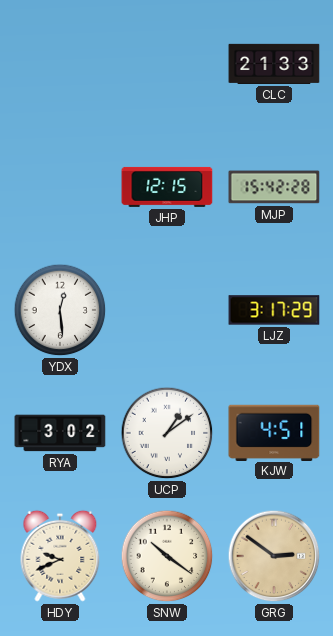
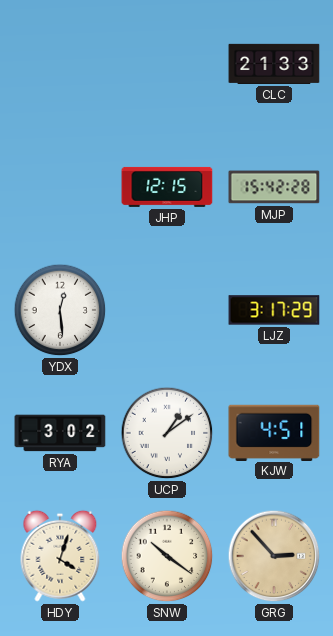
HDY: 9:41 -> 4:03
GRG: 2:51 -> 2:53
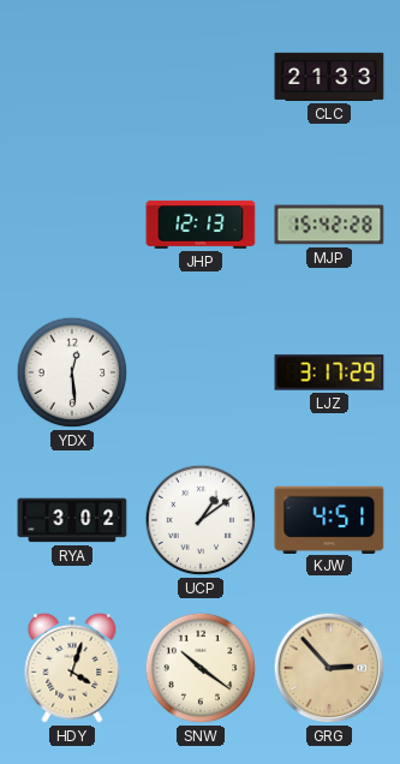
JHP: 12:15 -> 12:13
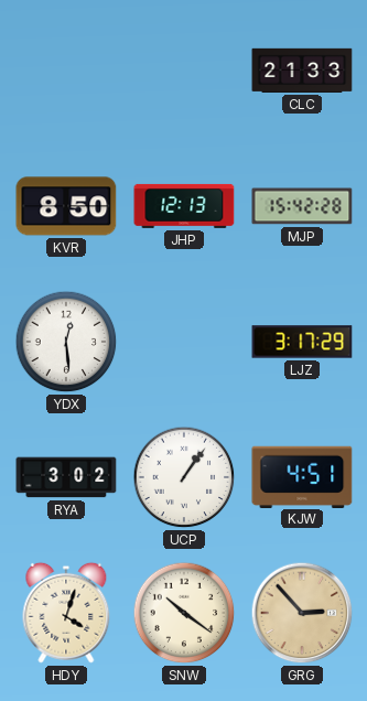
KVR: none -> 8:50
UCP: 1:09 -> 1:06
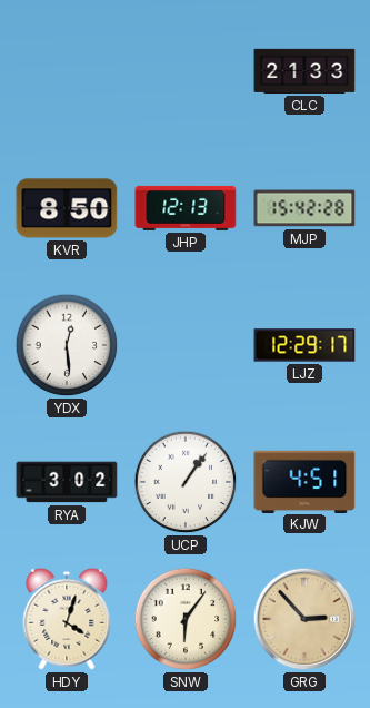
LJZ: 3:17 -> 12:29
SNW: 10:21 -> 6:06
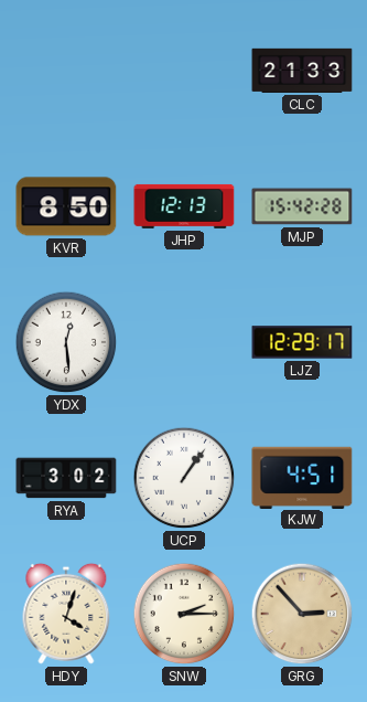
SNW: 6:06 -> 2:15
